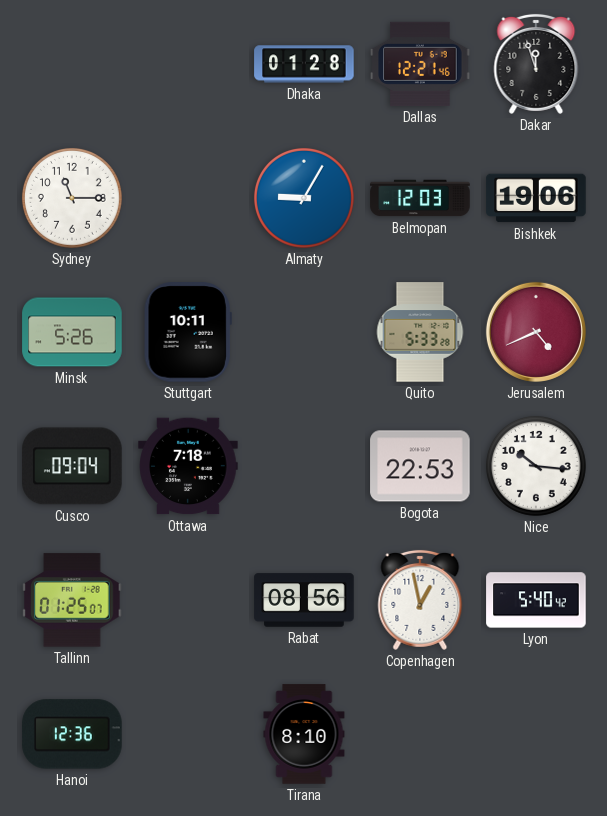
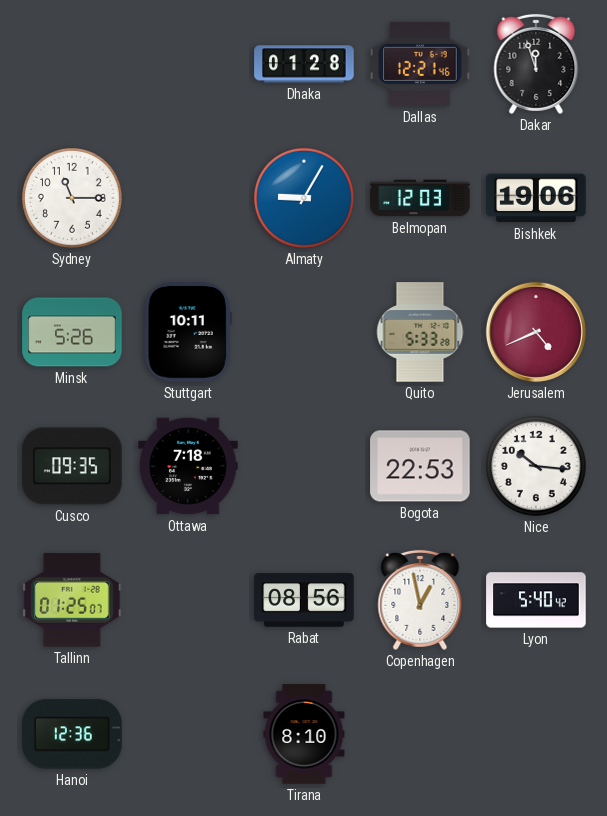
Cusco: 09:04 -> 09:35
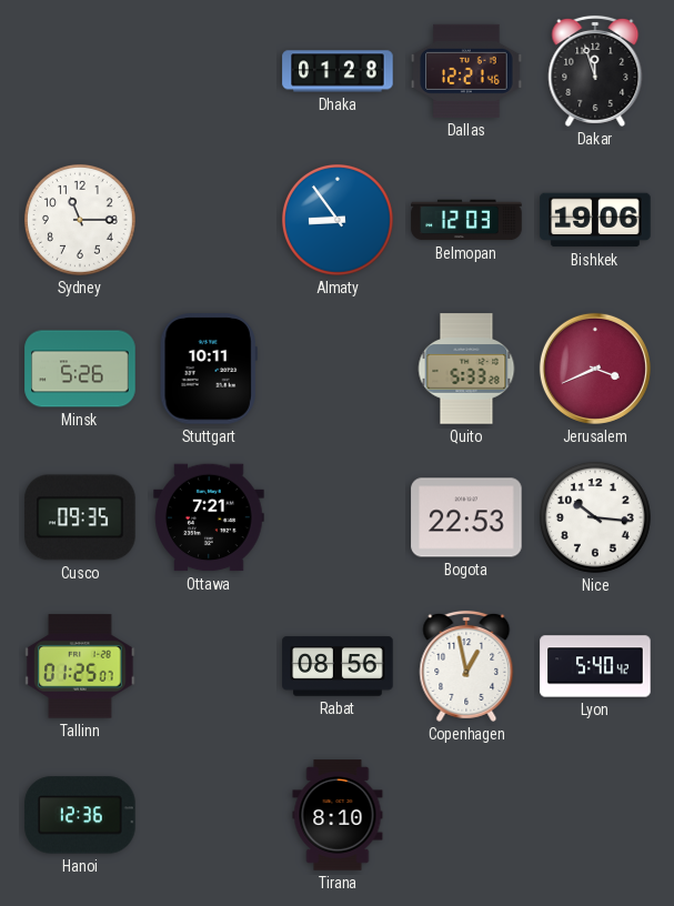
Almaty: 9:05 -> 8:54
Jerusalem: 4:41 -> 3:41
Ottawa: 7:18 -> 7:21
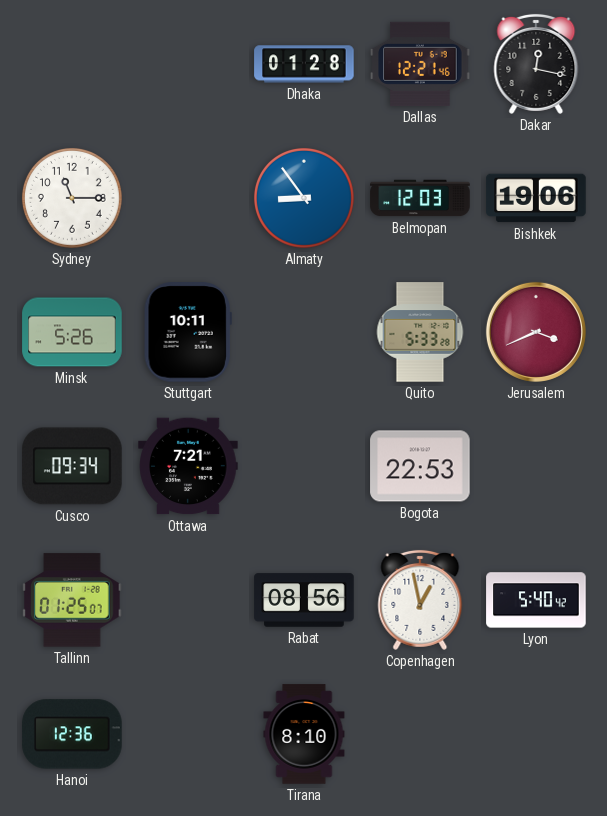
Dakar: 11:57 -> 12:17
Cusco: 09:35 -> 09:34
Nice: 10:16 -> none
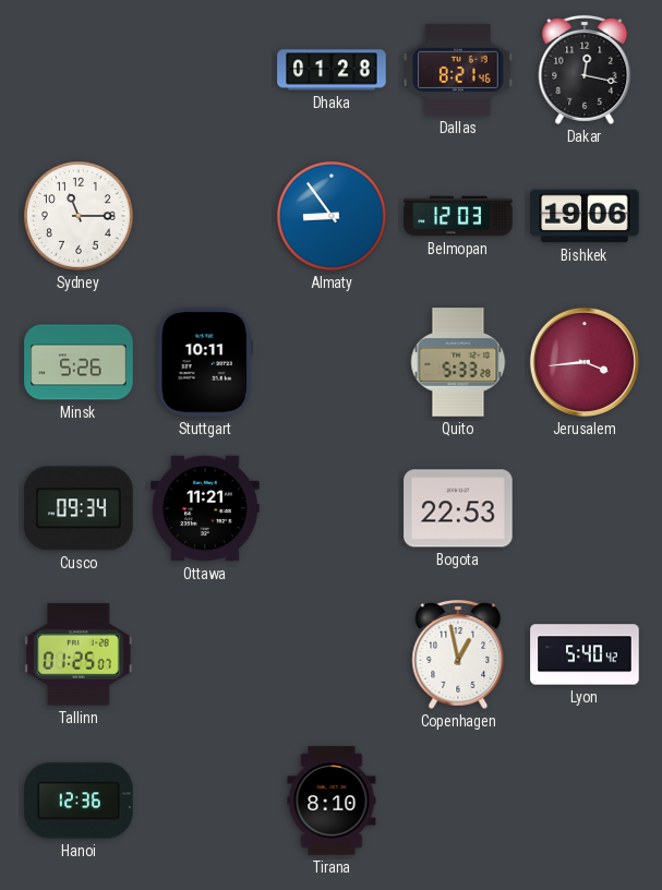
Dallas: 12:21 -> 8:21
Jerusalem: 3:41 -> 3:44
Ottawa: 7:21 -> 11:21
Rabat: 08:56 -> none
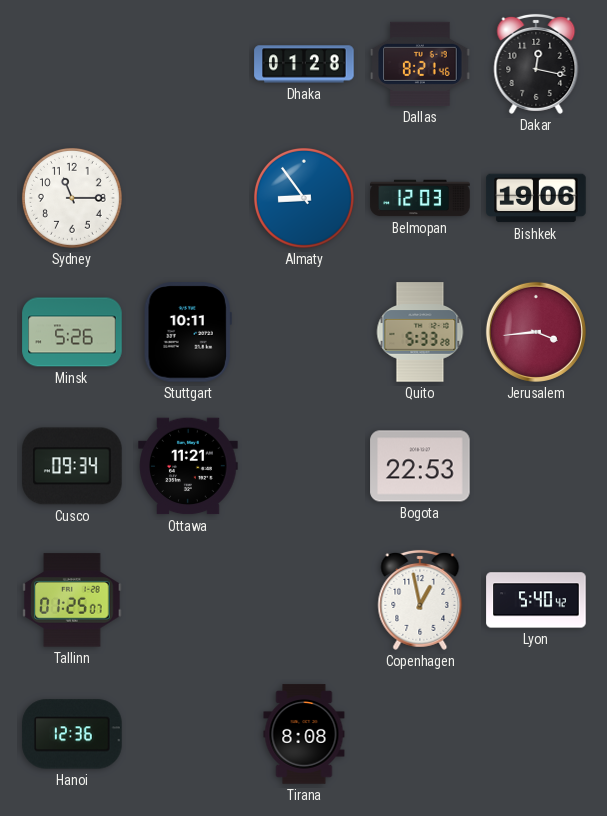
Tirana: 8:10 -> 8:08
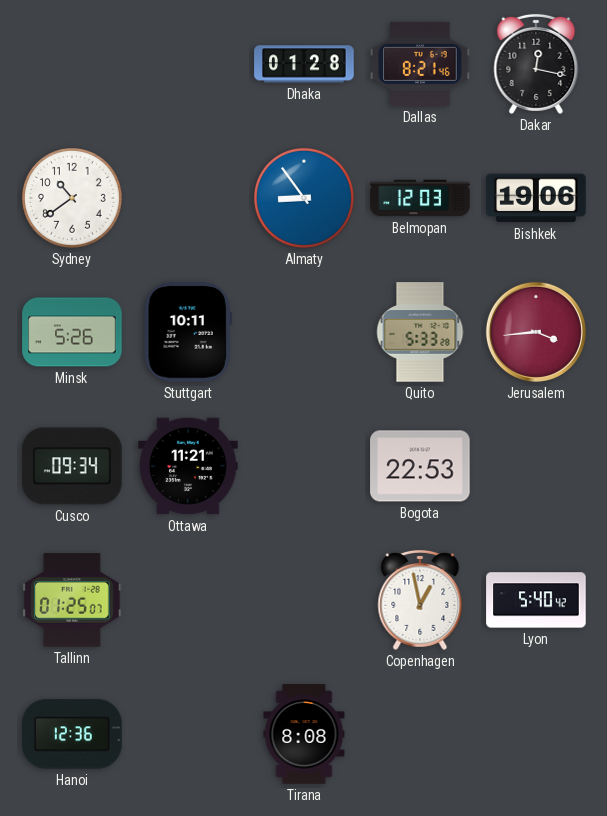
Sydney: 11:15 -> 10:39
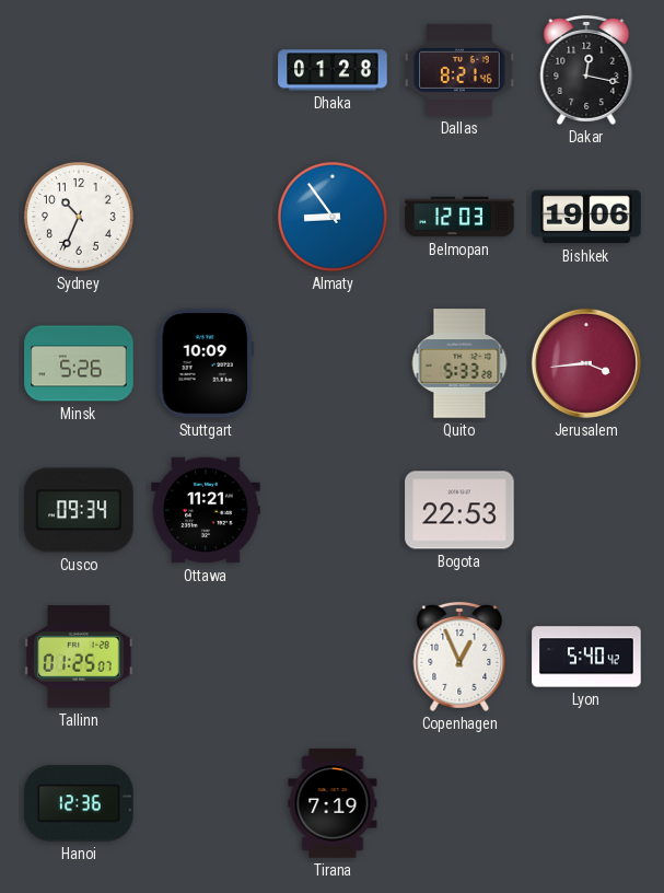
Sydney: 10:39 -> 10:34
Stuttgart: 10:11 -> 10:09
Copenhagen: 12:58 -> 12:56
Tirana: 8:08 -> 7:19
